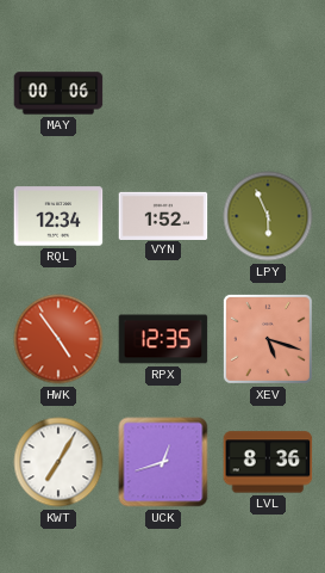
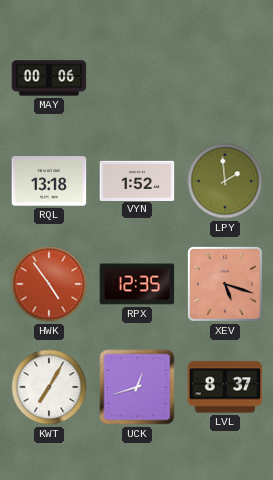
RQL: 12:34 -> 13:18
LPY: 5:56 -> 1:59
LVL: 8:36 -> 8:37
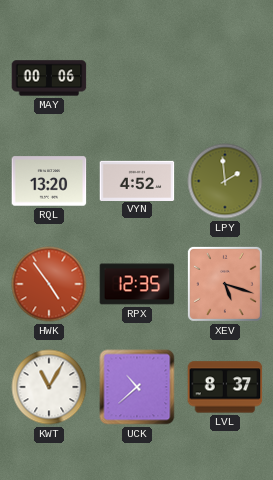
RQL: 13:18 -> 13:20
VYN: 1:52 -> 4:52
KWT: 7:05 -> 11:05
UCK: 12:42 -> 10:38
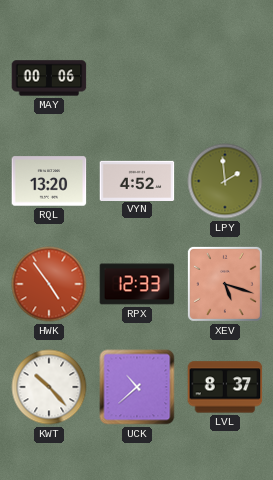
RPX: 12:35 -> 12:33
KWT: 11:05 -> 10:23
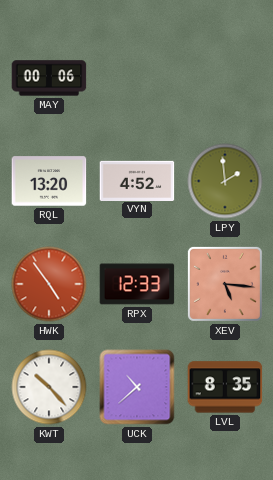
XEV: 5:18 -> 5:16
LVL: 8:37 -> 8:35
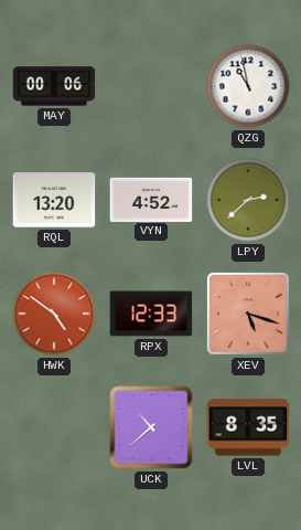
QZG: none -> 10:58
LPY: 1:59 -> 2:38
HWK: 4:54 -> 4:51
XEV: 5:16 -> 5:18
KWT: 10:23 -> none
